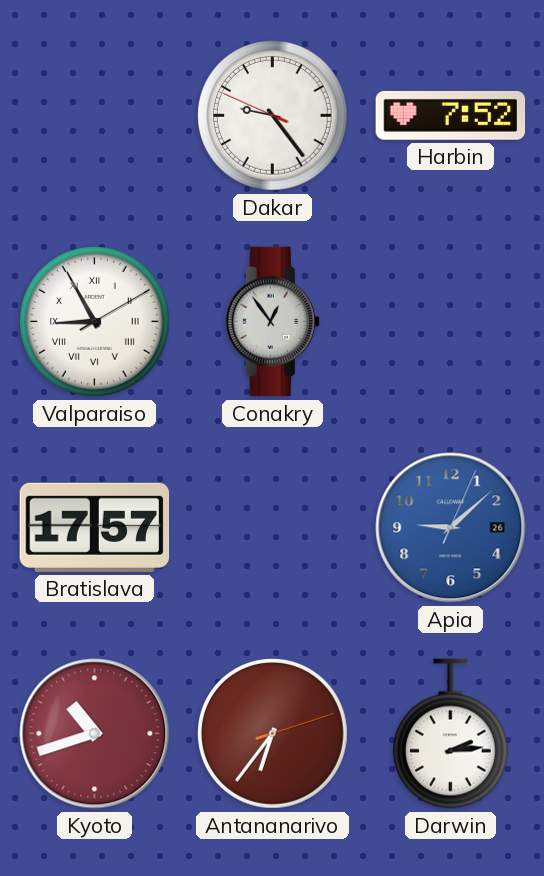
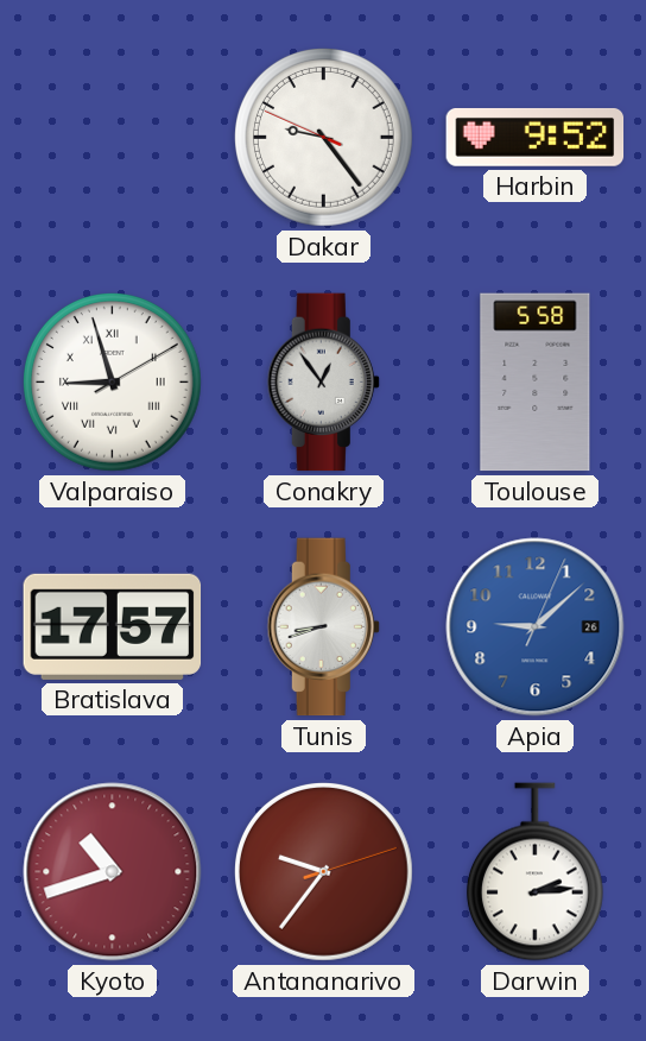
Harbin: 7:52 -> 9:52
Valparaiso: 8:55 -> 8:57
Toulouse: none -> 5:58
Tunis: none -> 8:42
Antananarivo: 6:36 -> 9:36
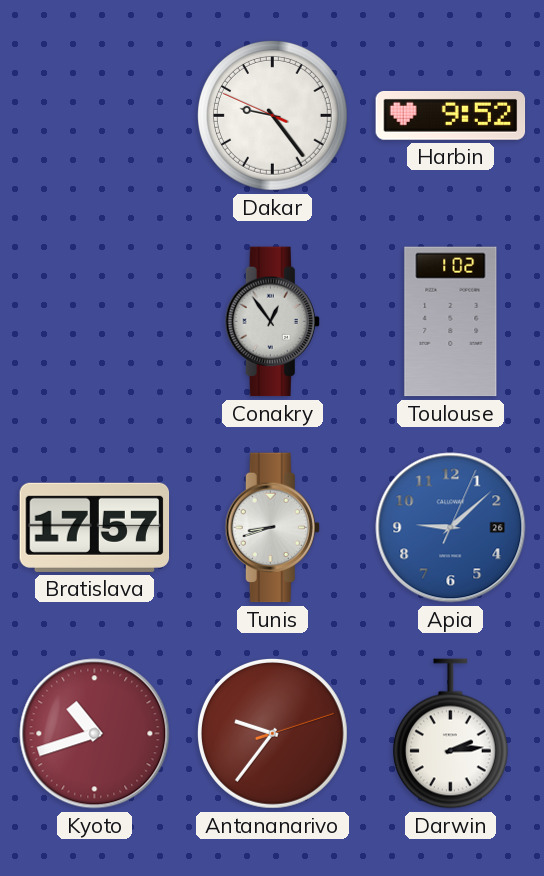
Valparaiso: 8:57 -> none
Toulouse: 5:58 -> 1:02
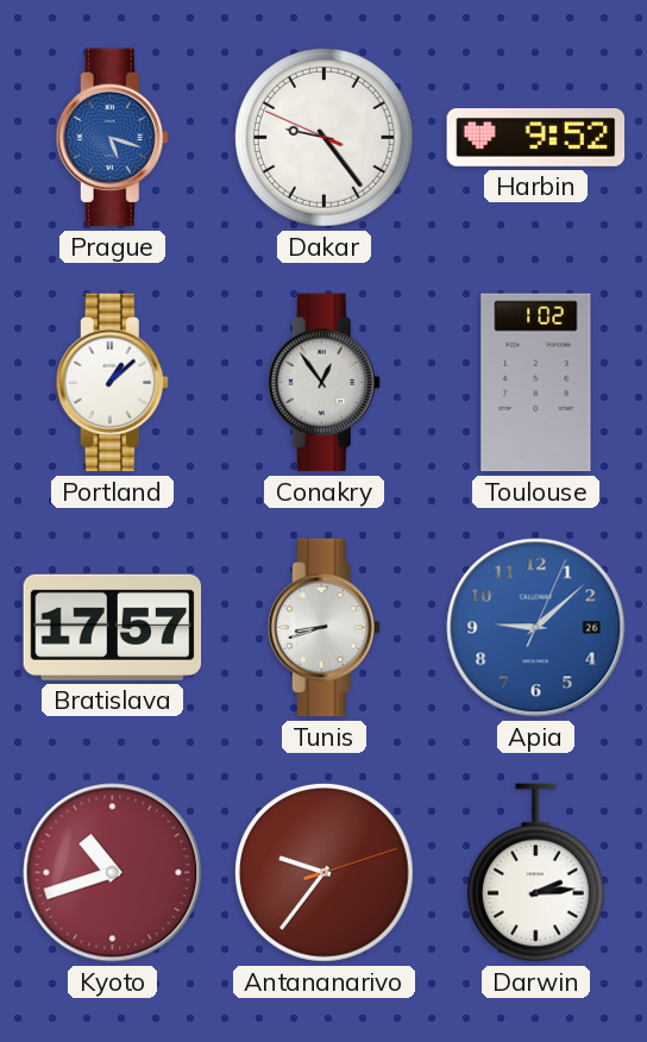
Prague: none -> 5:18
Portland: none -> 1:08
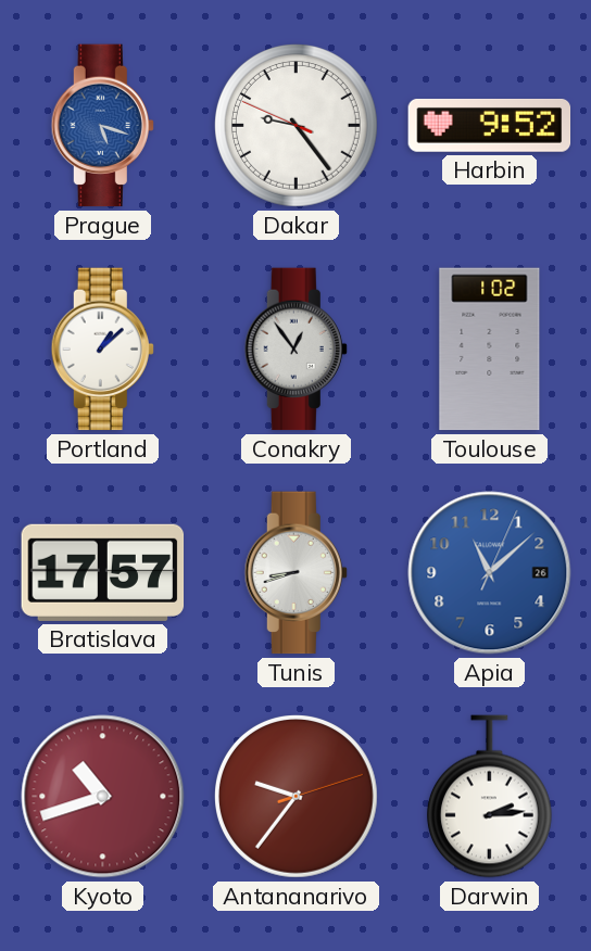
Apia: 9:08 -> 11:08
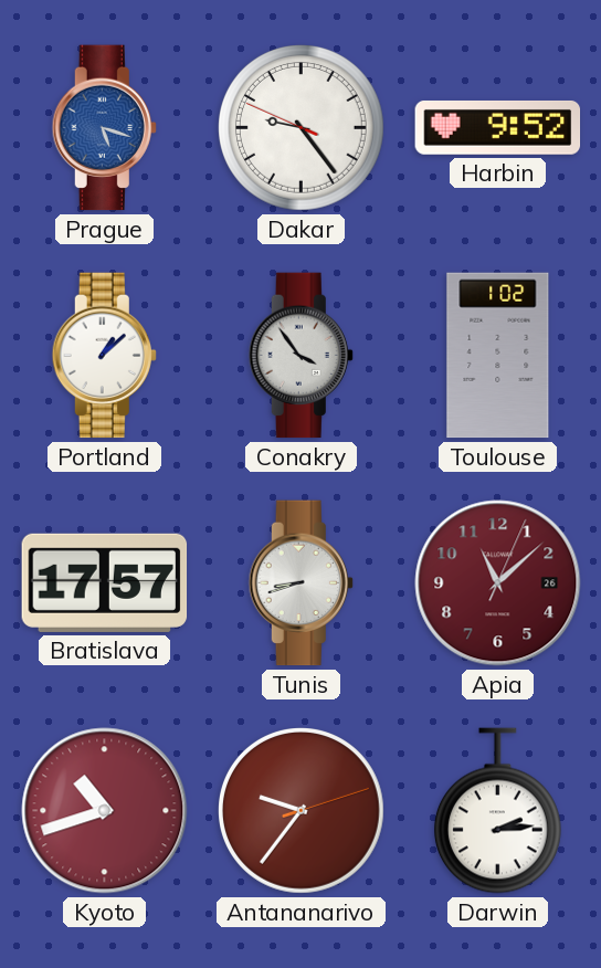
Conakry: 12:54 -> 3:54
Apia dial: blue -> burgundy
